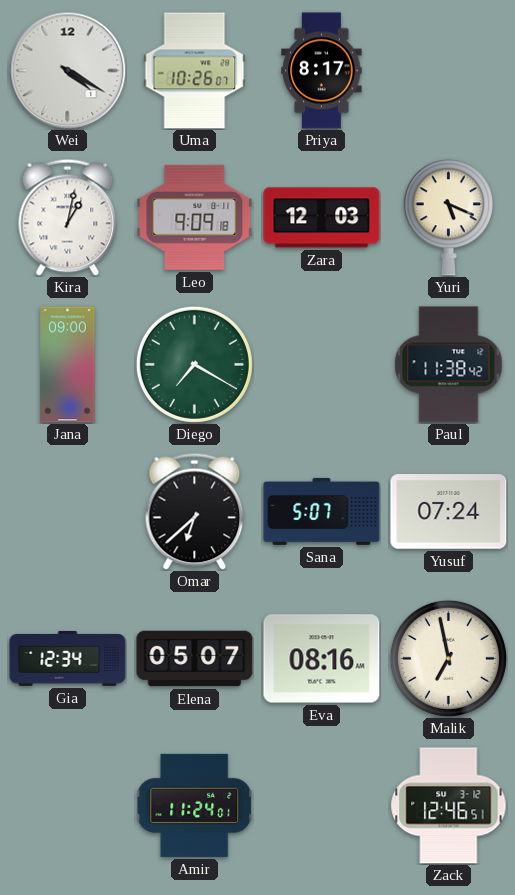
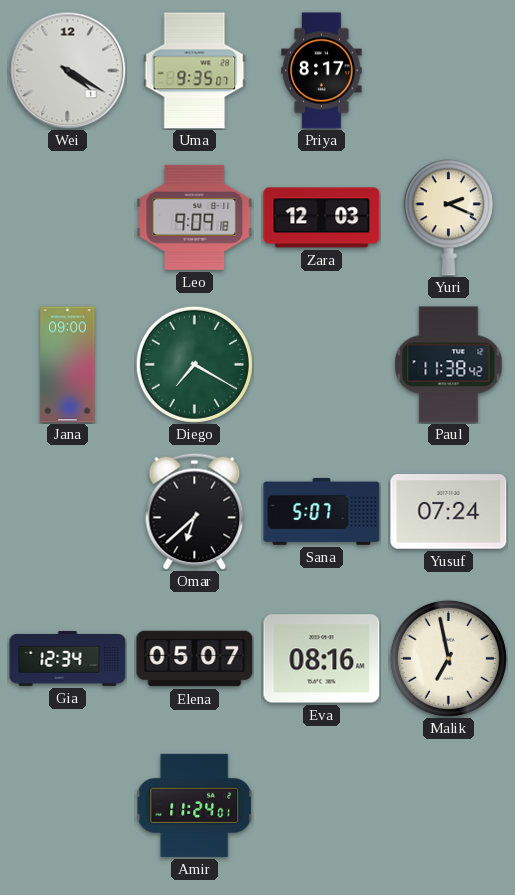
Uma: 10:26 -> 9:35
Kira: 1:02 -> none
Yuri: 5:19 -> 2:19
Zack: 12:46 -> none
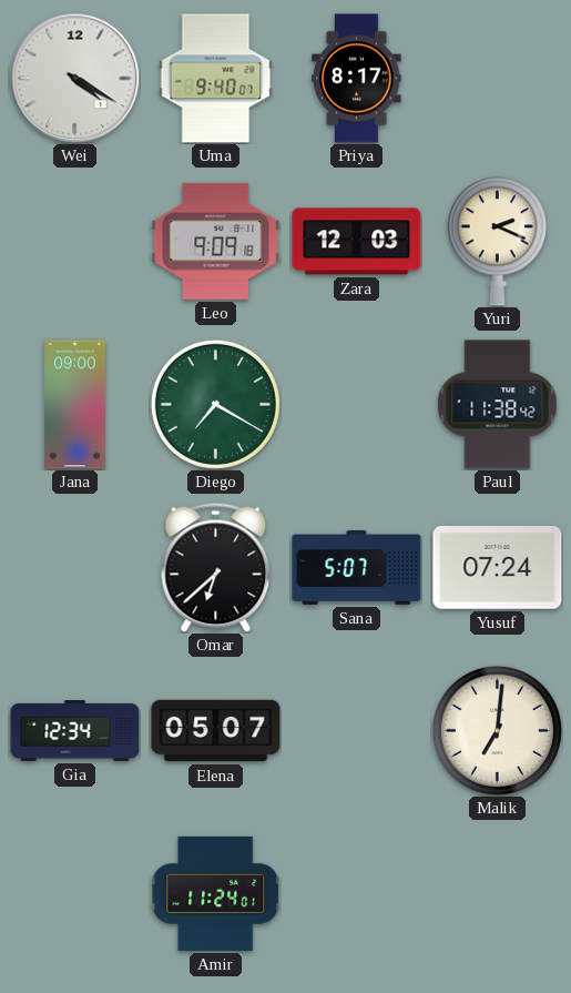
Uma: 9:35 -> 9:40
Eva: 08:16 -> none
Malik: 6:58 -> 7:01
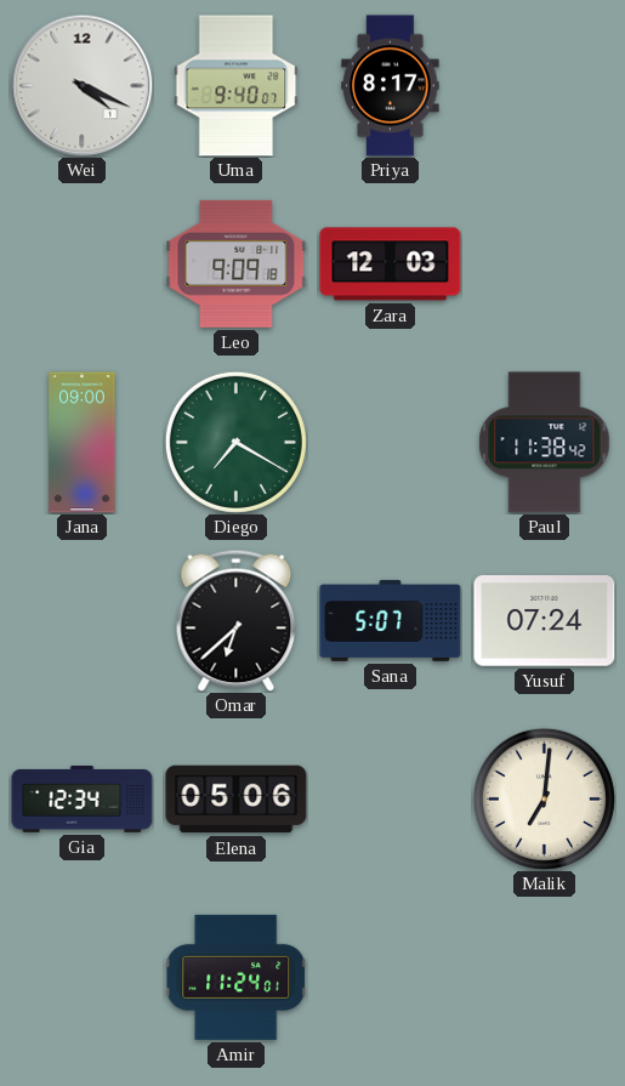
Wei: 4:20 -> 4:19
Yuri: 2:19 -> none
Elena: 05:07 -> 05:06
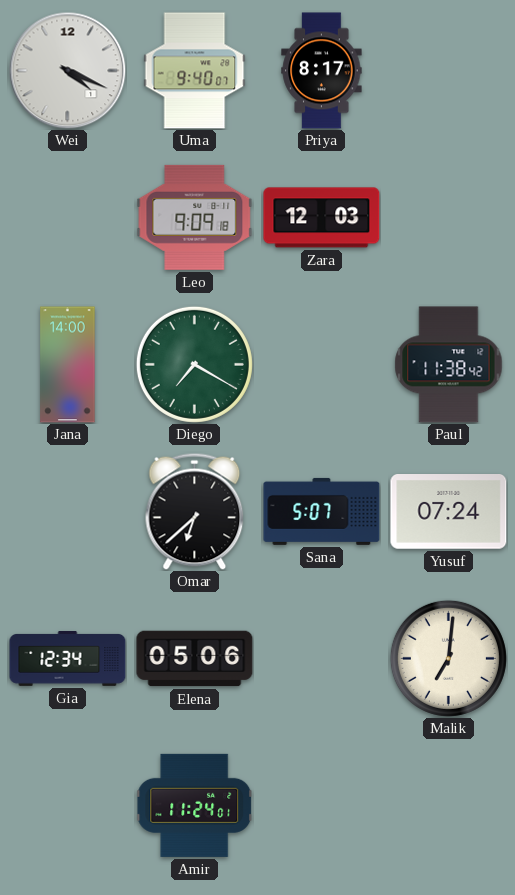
Jana: 09:00 -> 14:00
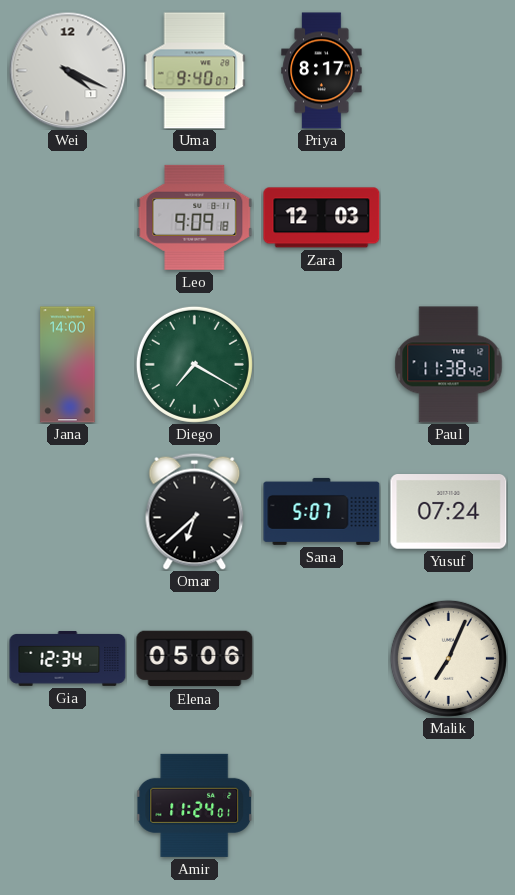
Malik: 7:01 -> 7:04
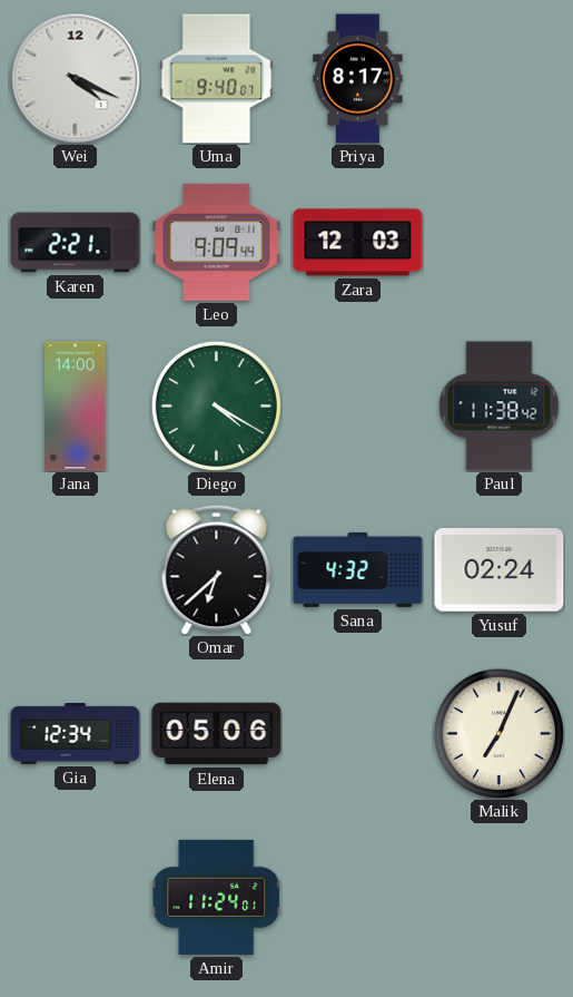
Karen: none -> 2:21
Leo: 9:09:18 -> 9:09:44
Diego: 7:20 -> 4:20
Sana: 5:07 -> 4:32
Yusuf: 07:24 -> 02:24
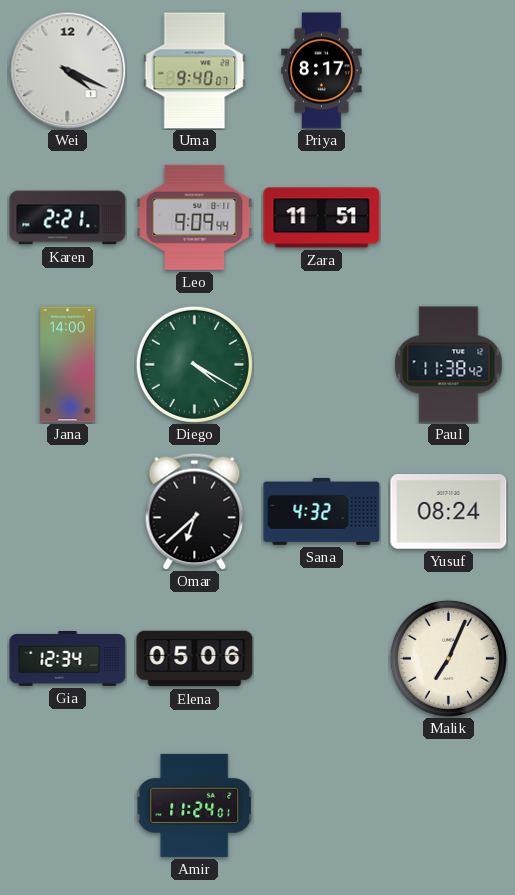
Zara: 12:03 -> 11:51
Yusuf: 02:24 -> 08:24
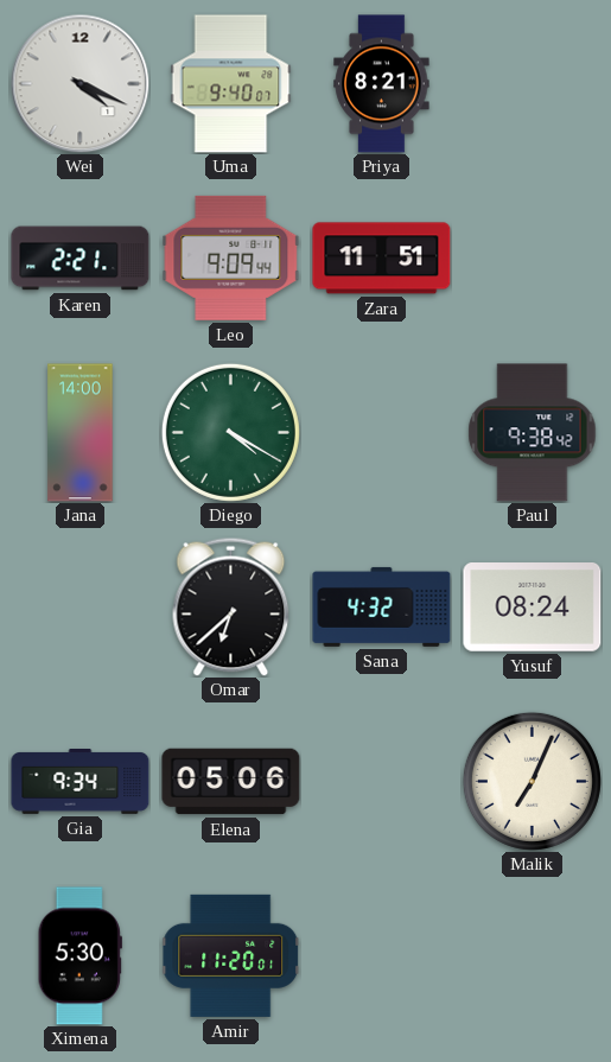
Priya: 8:17 -> 8:21
Paul: 11:38 -> 9:38
Gia: 12:34 -> 9:34
Ximena: none -> 5:30
Amir: 11:24 -> 11:20
